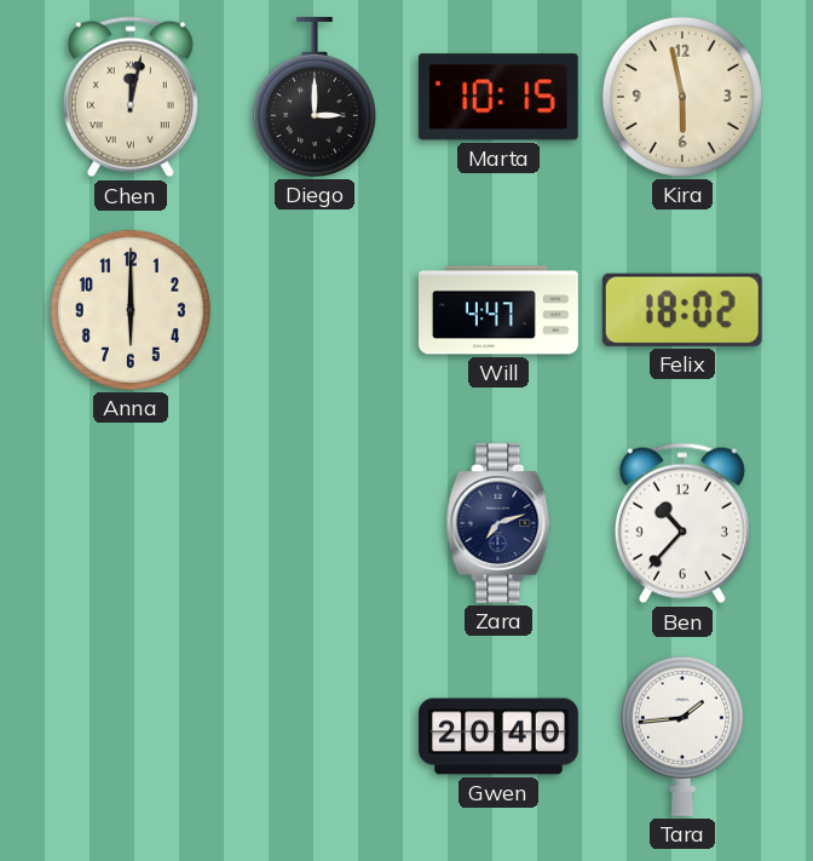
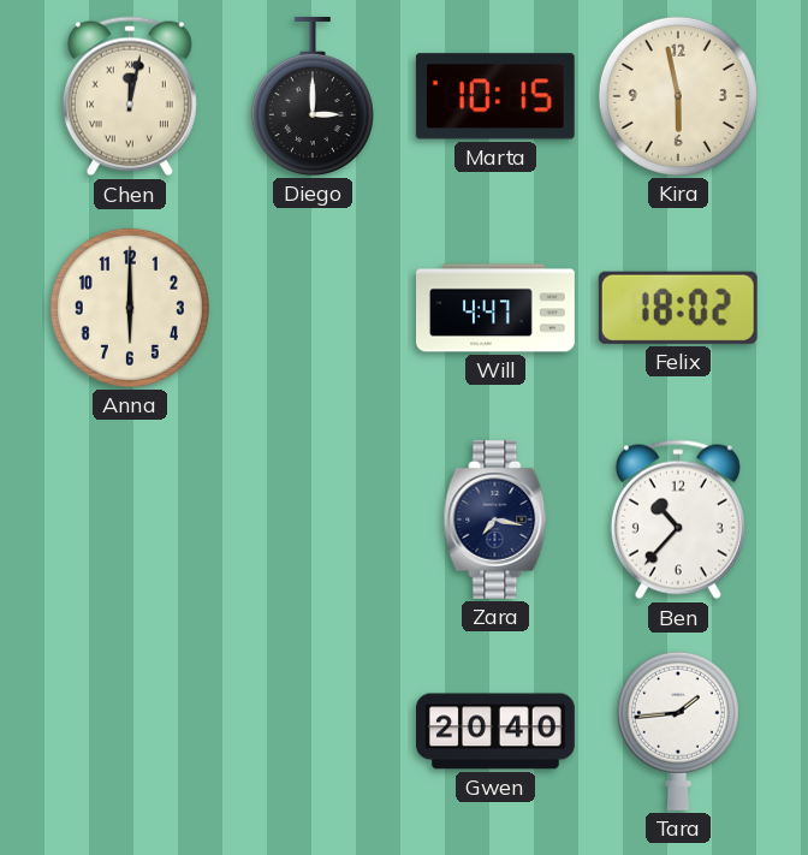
Zara: 7:12 -> 7:17
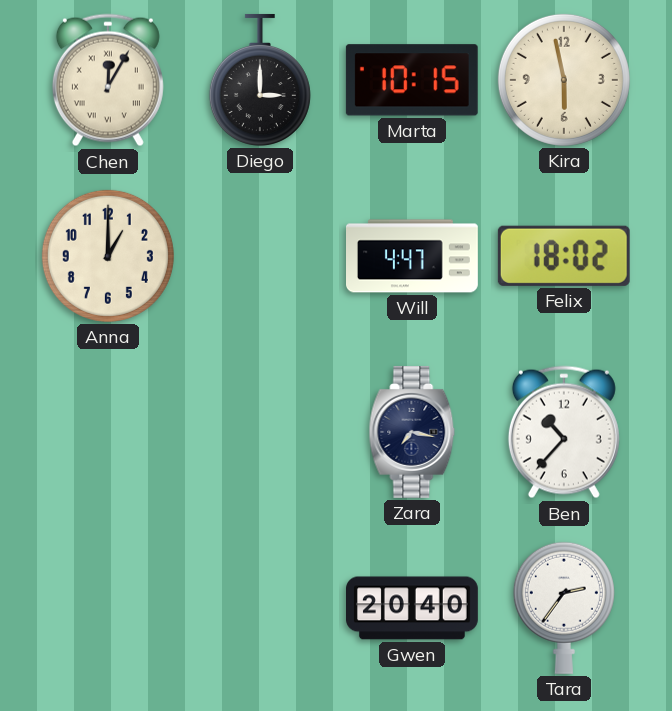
Chen: 12:02 -> 12:05
Anna: 6:00 -> 1:00
Tara: 1:44 -> 2:36
